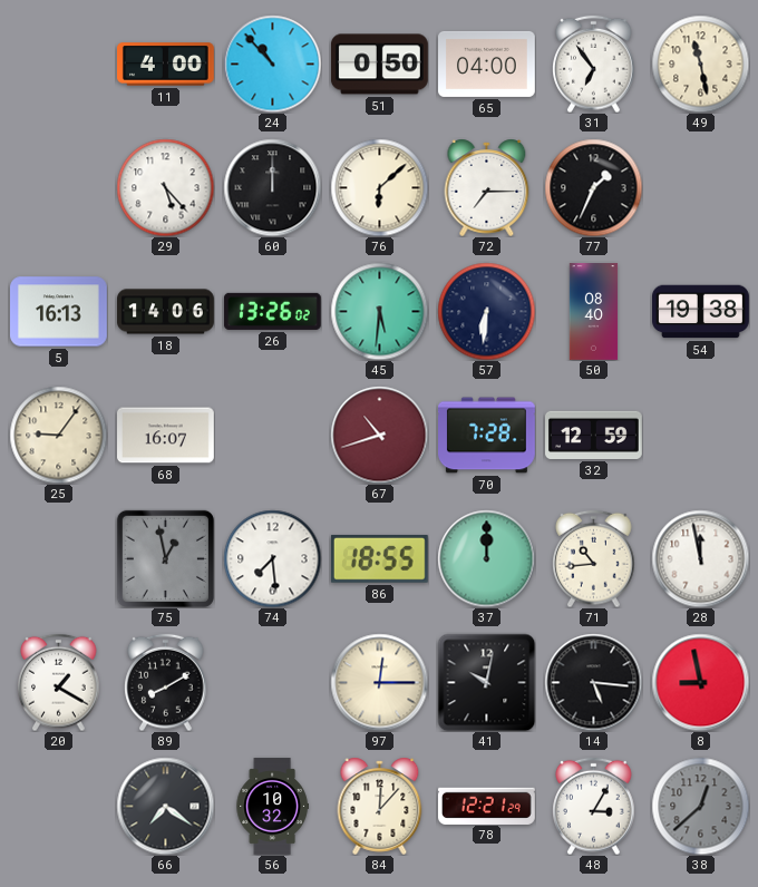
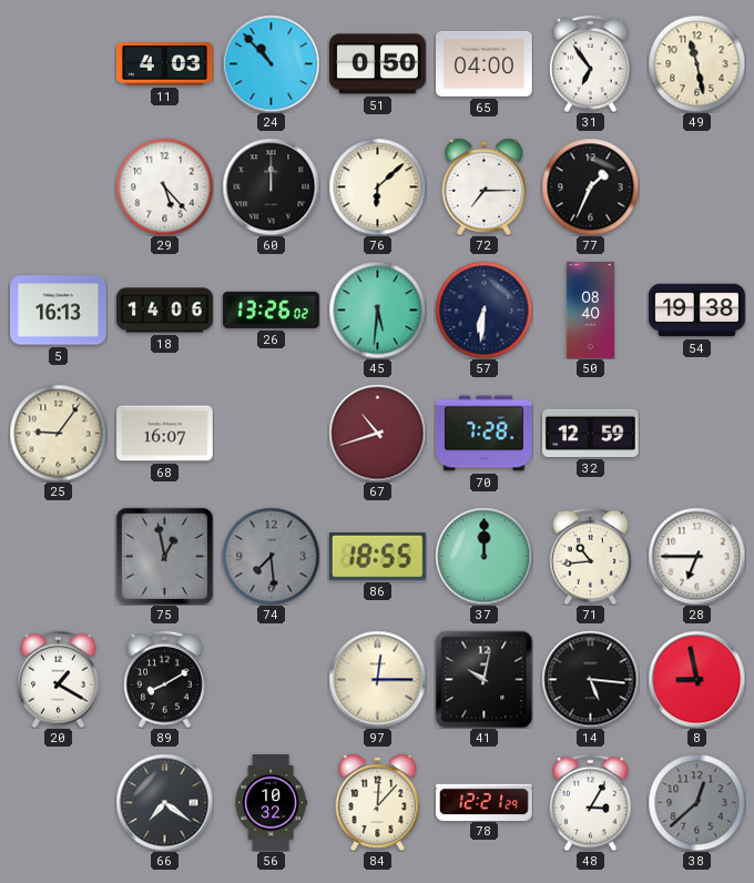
11: 4:00 -> 4:03
74 dial: white -> grey
28: 11:58 -> 6:45
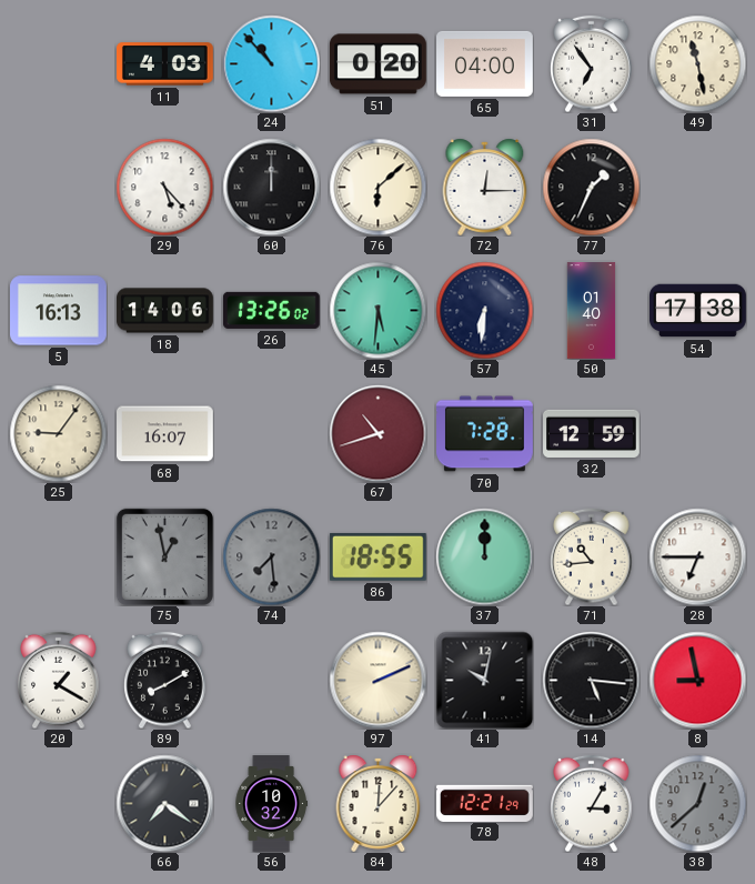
51: 0:50 -> 0:20
72: 7:15 -> 12:15
50: 08:40 -> 01:40
54: 19:38 -> 17:38
97: 12:15 -> 2:11
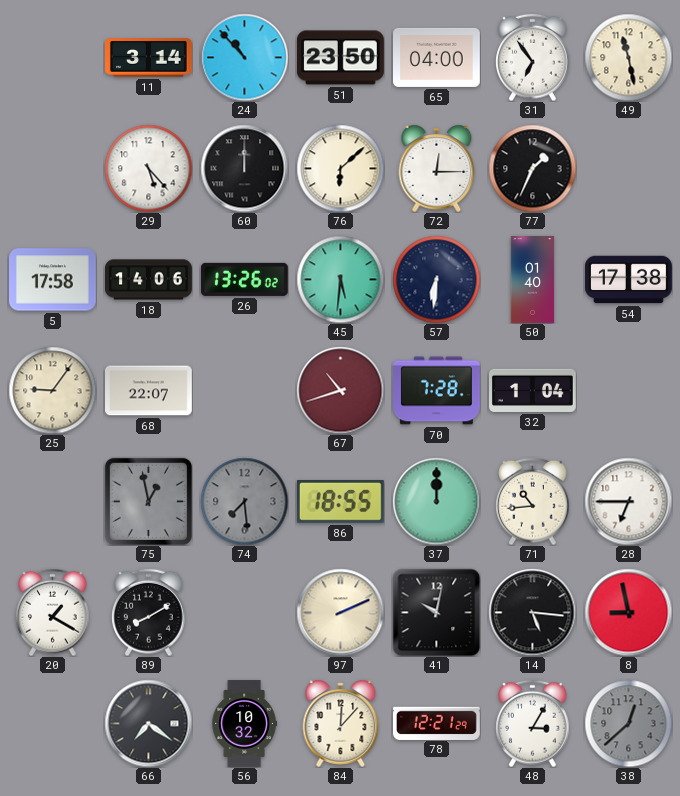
11: 4:03 -> 3:14
51: 0:20 -> 23:50
5: 16:13 -> 17:58
68: 16:07 -> 22:07
32: 12:59 -> 1:04
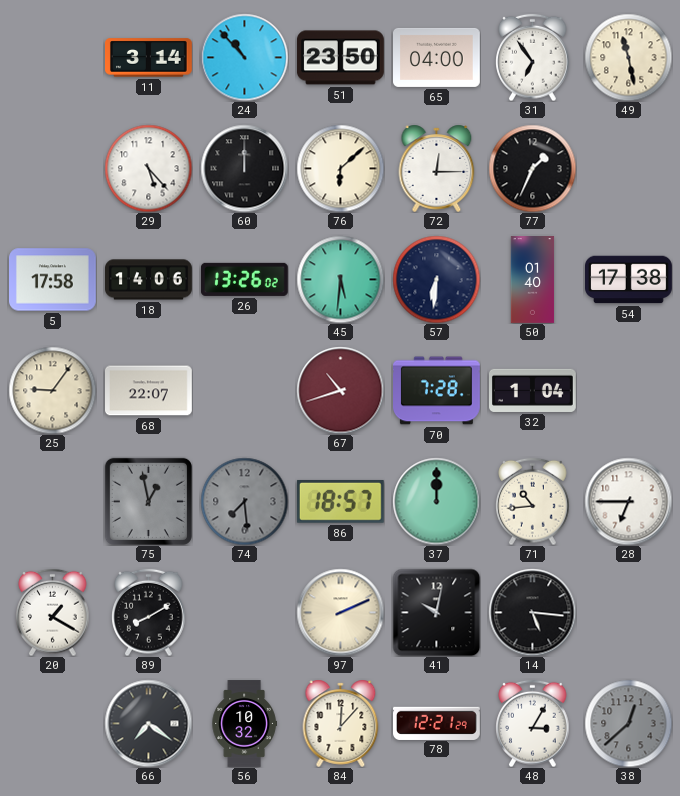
86: 18:55 -> 18:57
8: 8:58 -> none
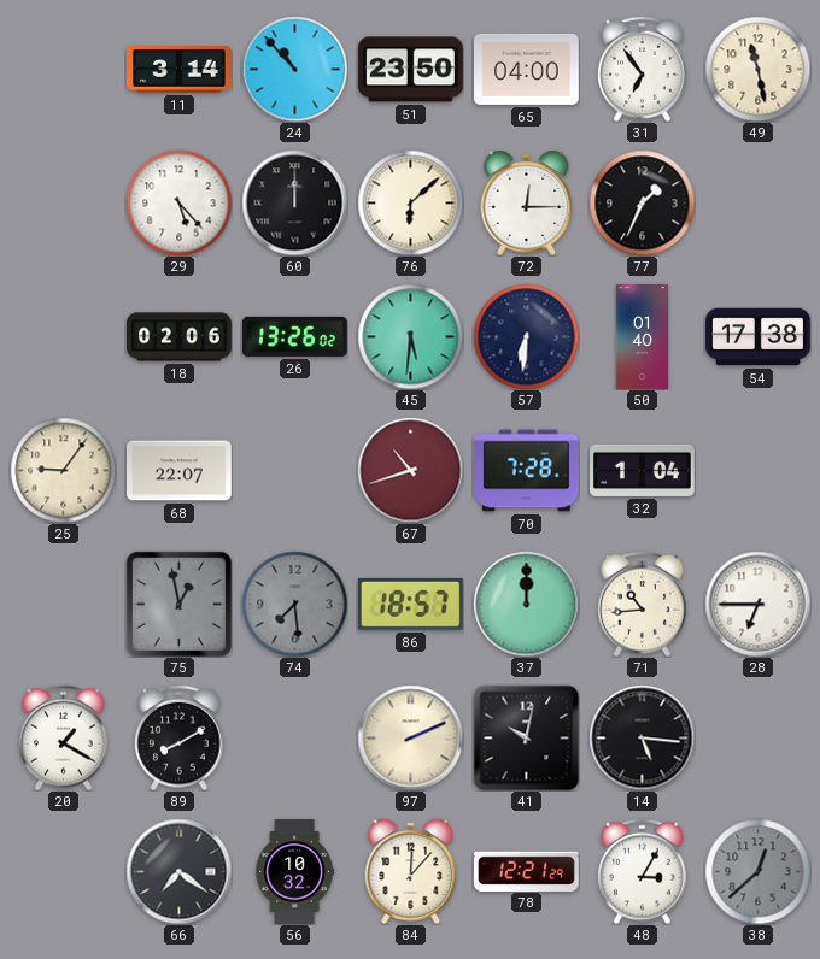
5: 17:58 -> none
18: 14:06 -> 02:06
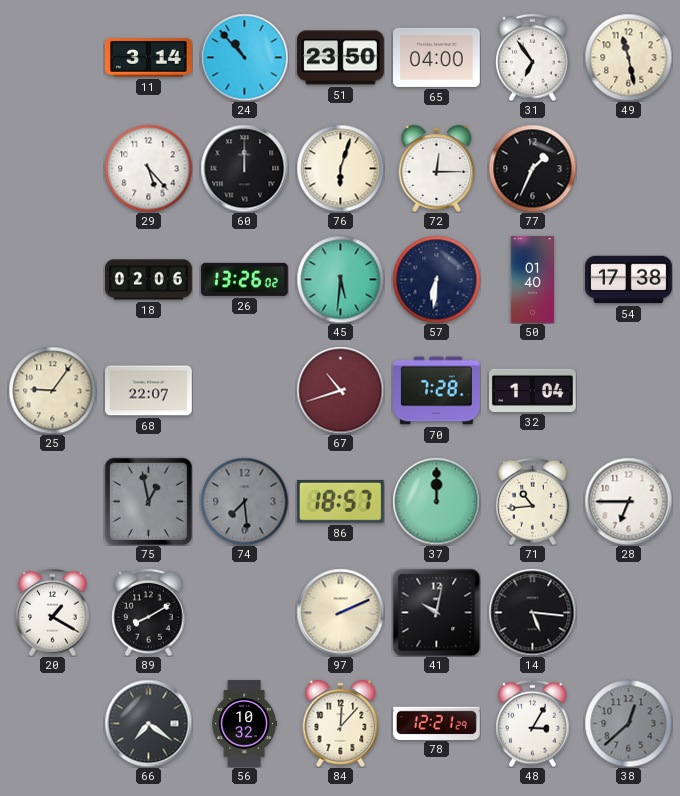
76: 6:08 -> 6:03
